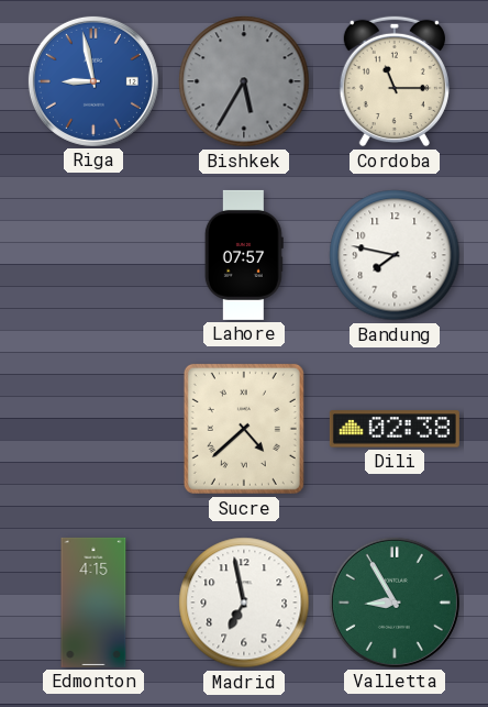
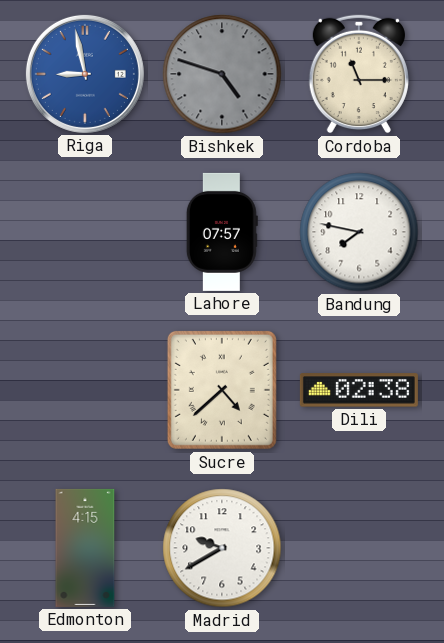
Bishkek: 5:35 -> 4:48
Madrid: 6:58 -> 9:40
Valletta: 8:55 -> none
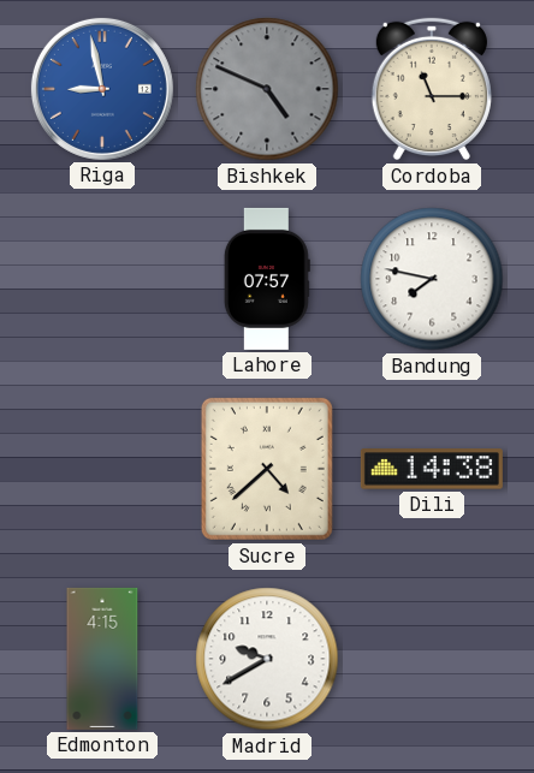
Bishkek: 4:48 -> 4:49
Dili: 02:38 -> 14:38
